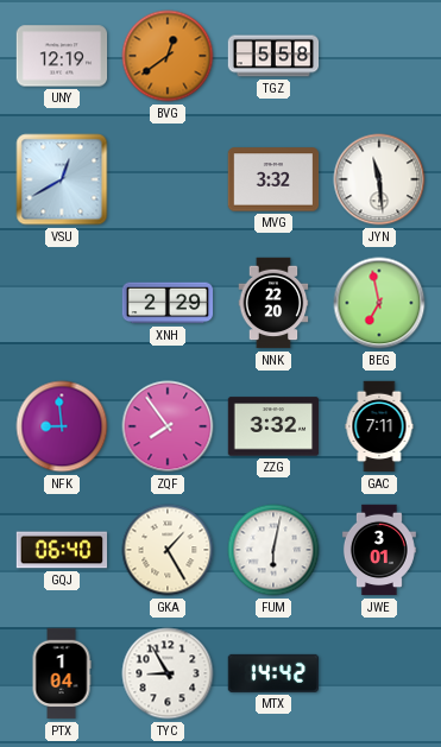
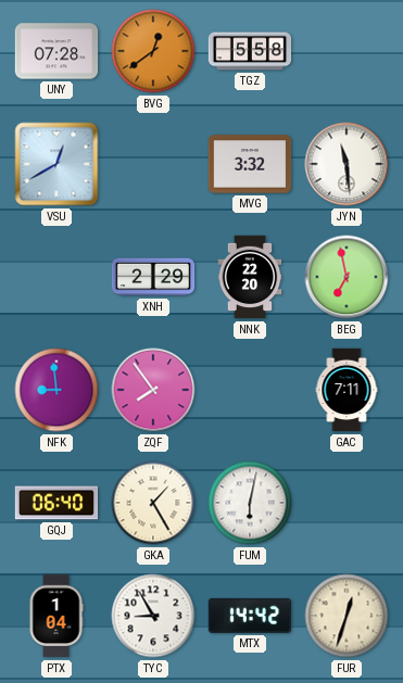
UNY: 12:19 -> 07:28
ZZG: 3:32 -> none
JWE: 3:01 -> none
FUR: none -> 12:33
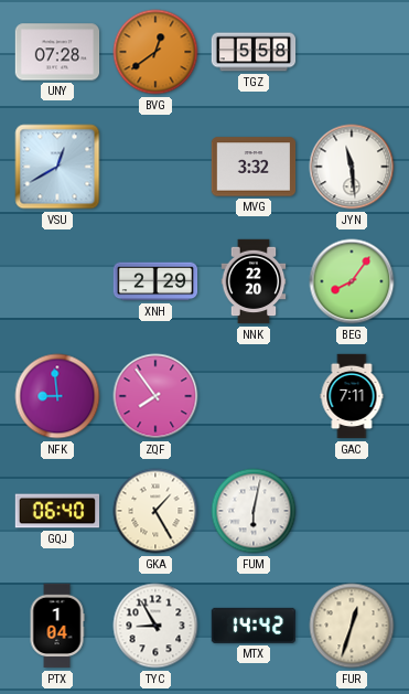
BEG: 6:58 -> 8:06
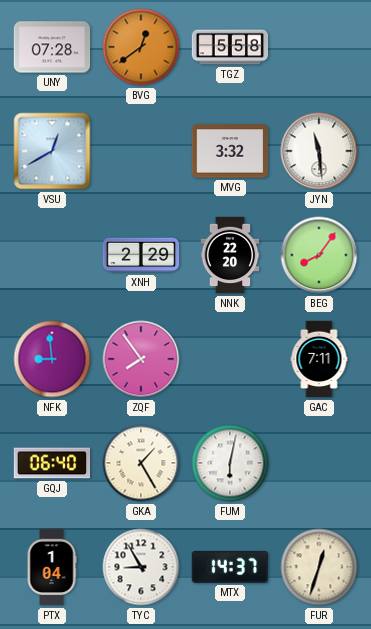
MTX: 14:42 -> 14:37
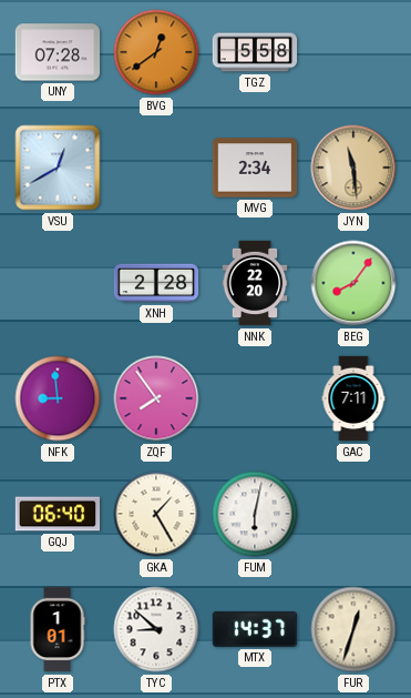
MVG: 3:32 -> 2:34
JYN dial: white -> champagne
XNH: 2:29 -> 2:28
PTX: 1:04 -> 1:01
TYC: 8:55 -> 8:52
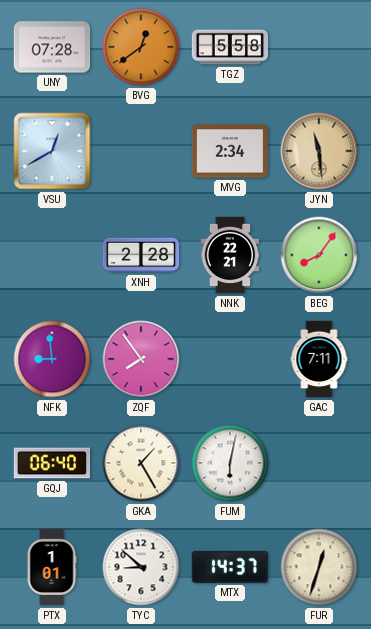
NNK: 22:20 -> 22:21
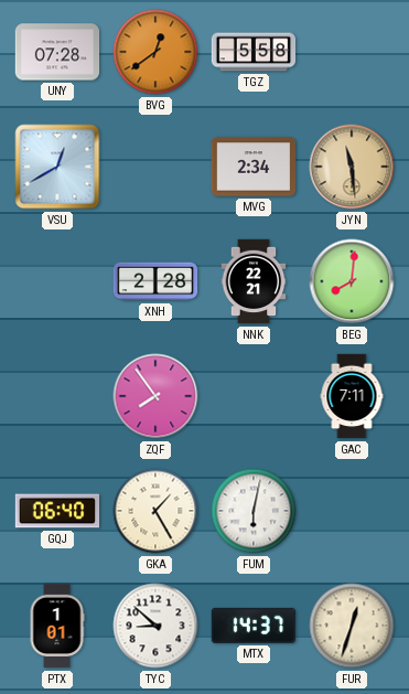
BEG: 8:06 -> 8:01
NFK: 8:59 -> none
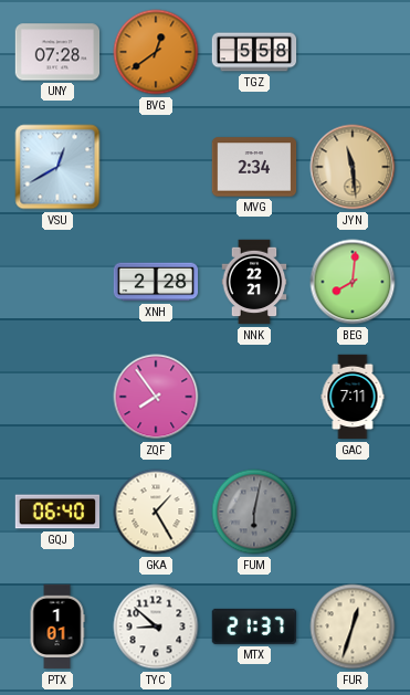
FUM dial: white -> grey
MTX: 14:37 -> 21:37
